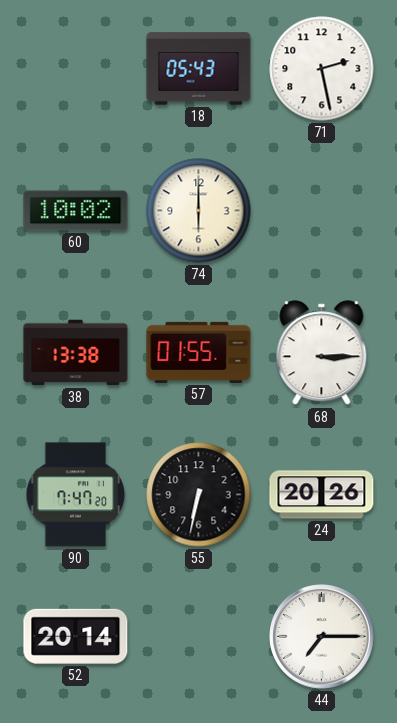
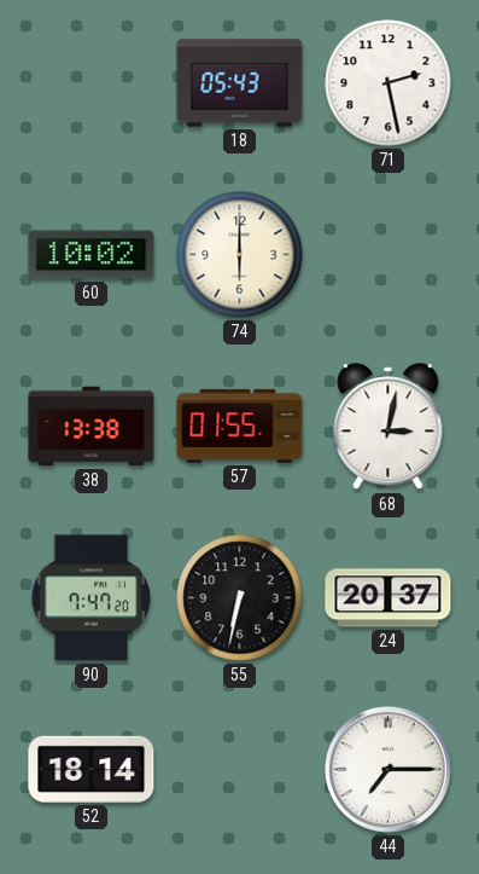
68: 3:15 -> 3:02
24: 20:26 -> 20:37
52: 20:14 -> 18:14
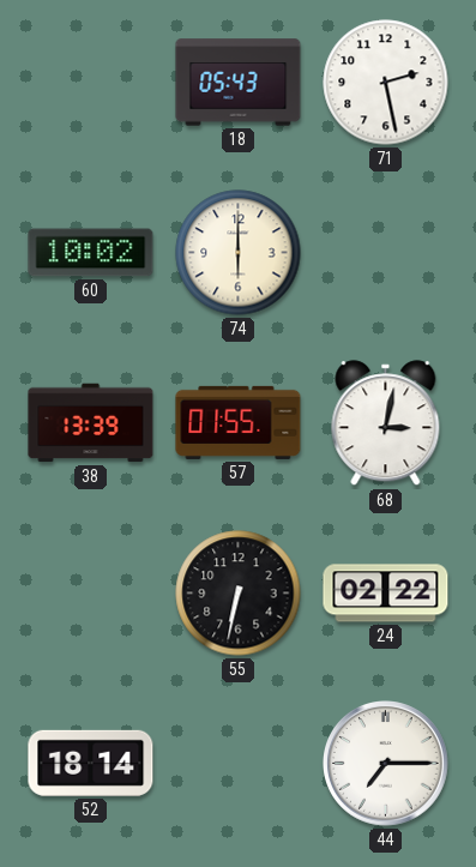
38: 13:38 -> 13:39
90: 7:47 -> none
24: 20:37 -> 02:22
